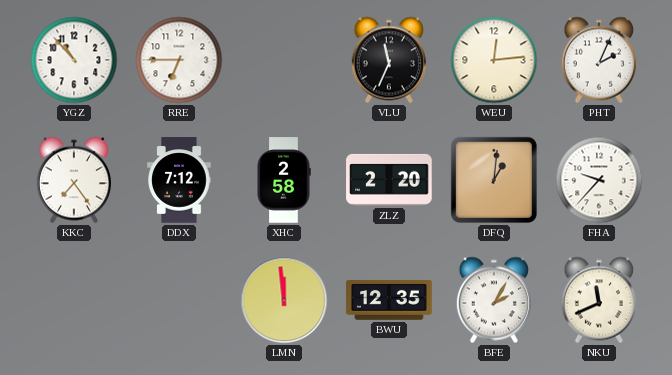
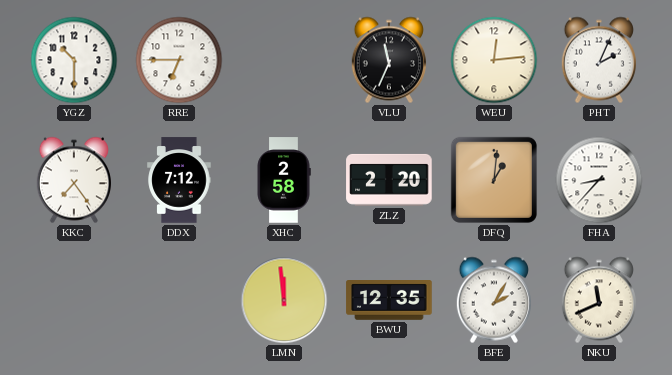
YGZ: 10:53 -> 10:30
FHA: 9:37 -> 8:37
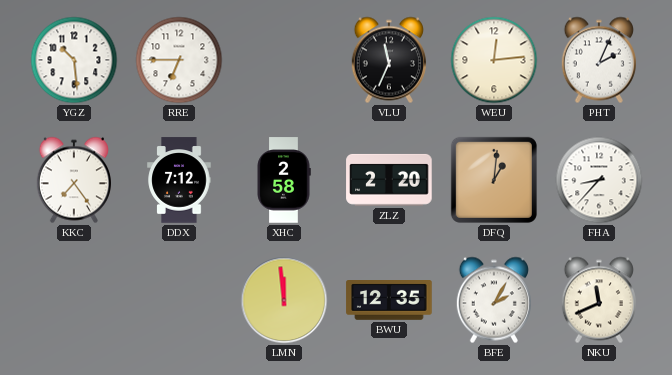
YGZ: 10:30 -> 10:29
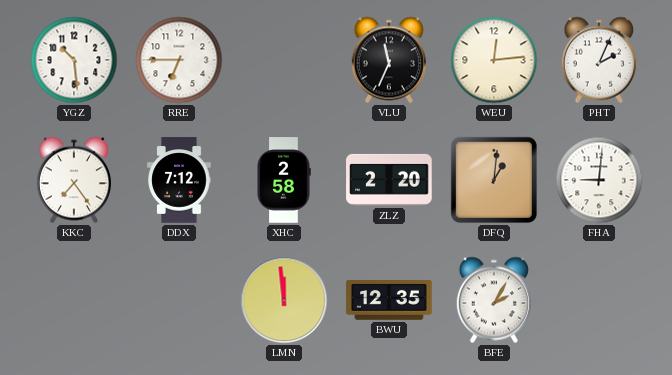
FHA: 8:37 -> 9:01
NKU: 11:41 -> none
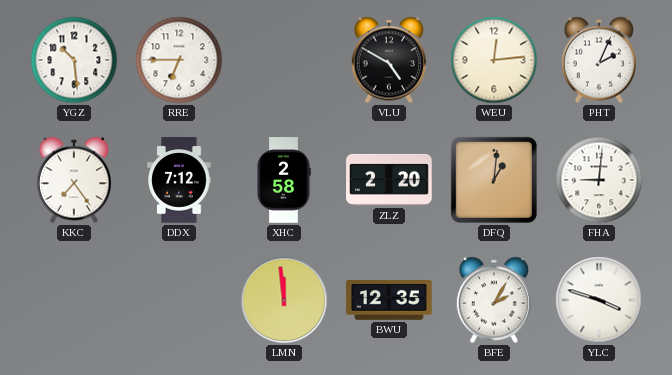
VLU: 11:34 -> 4:50
YLC: none -> 3:48
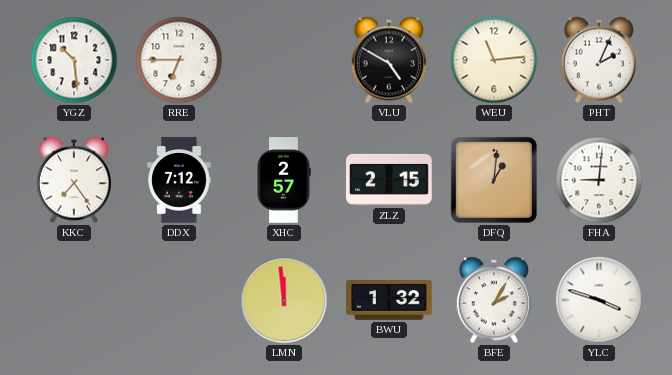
WEU: 12:14 -> 11:14
XHC: 2:58 -> 2:57
ZLZ: 2:20 -> 2:15
BWU: 12:35 -> 1:32
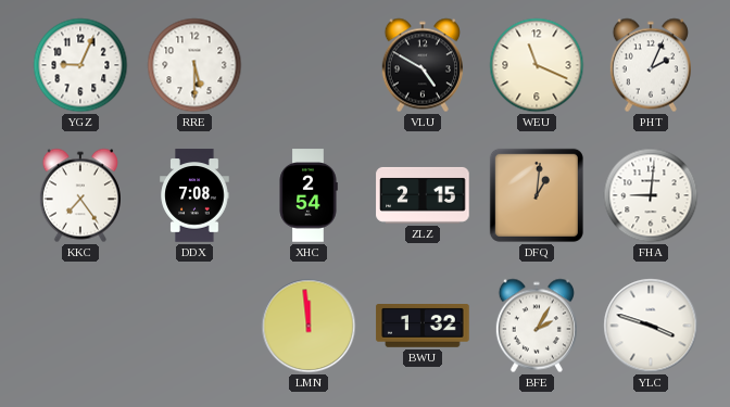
YGZ: 10:29 -> 9:04
RRE: 6:45 -> 5:30
WEU: 11:14 -> 11:19
DDX: 7:12 -> 7:08
XHC: 2:57 -> 2:54
